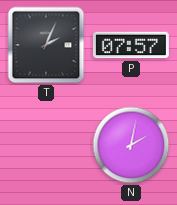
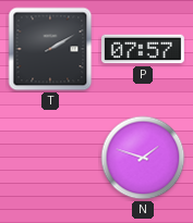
T: 2:04 -> 2:10
N: 2:02 -> 1:48
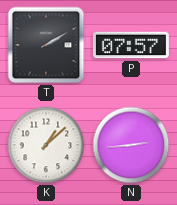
K: none -> 1:08
N: 1:48 -> 2:44
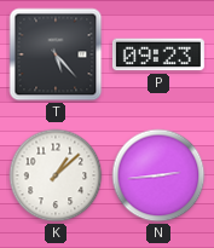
T: 2:10 -> 5:23
P: 07:57 -> 09:23
